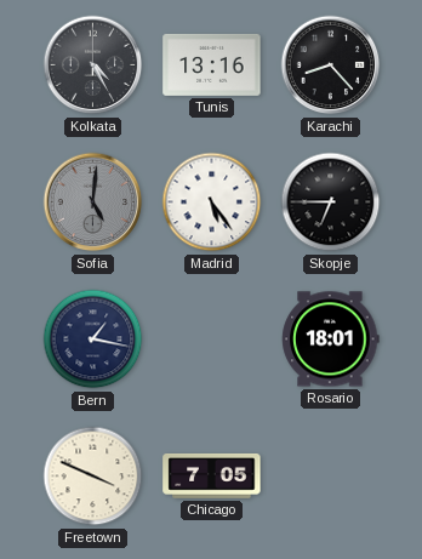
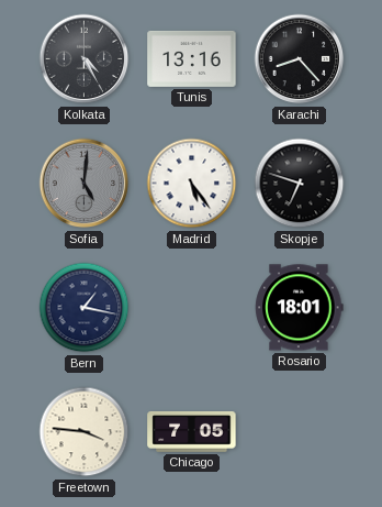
Skopje: 6:45 -> 6:48
Freetown: 3:49 -> 3:46
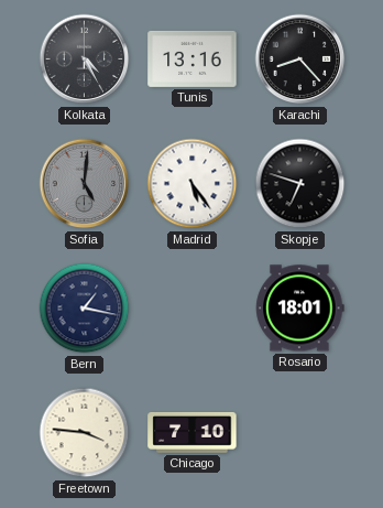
Chicago: 7:05 -> 7:10
